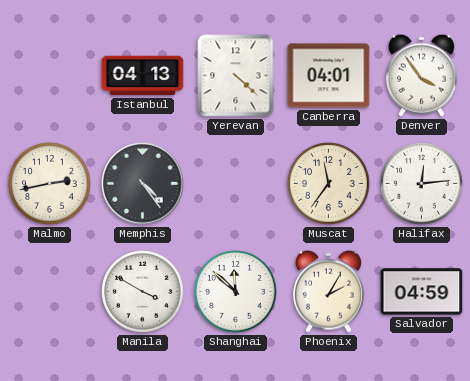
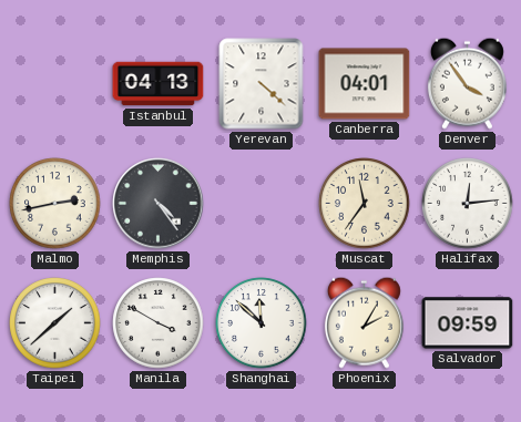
Taipei: none -> 1:38
Salvador: 04:59 -> 09:59
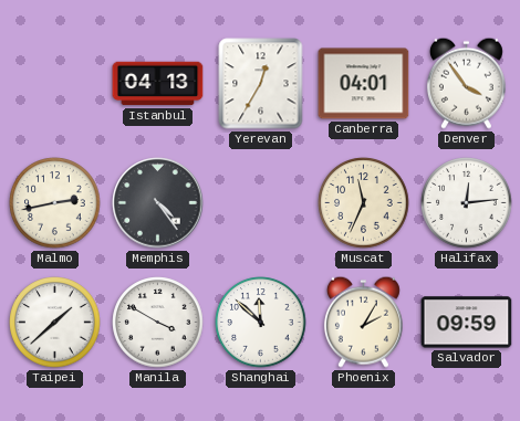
Yerevan: 4:22 -> 12:35
Muscat: 11:36 -> 11:34
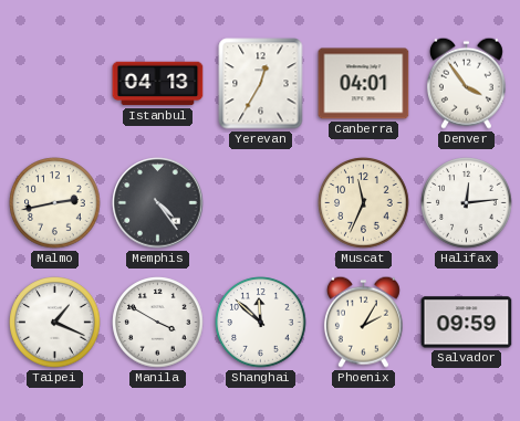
Taipei: 1:38 -> 1:19
